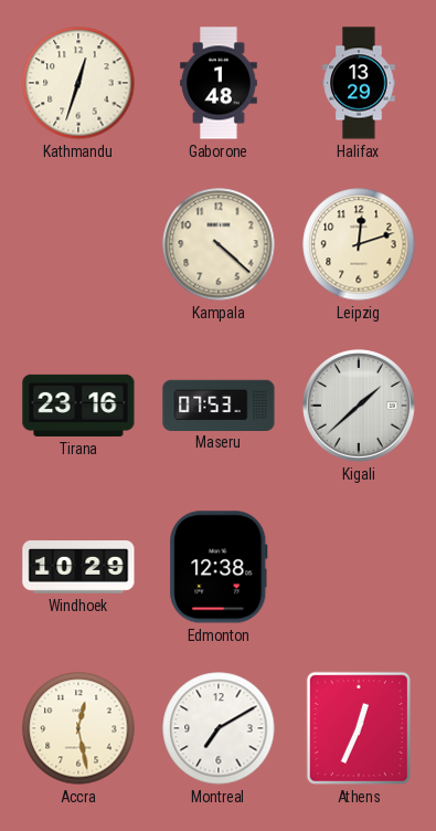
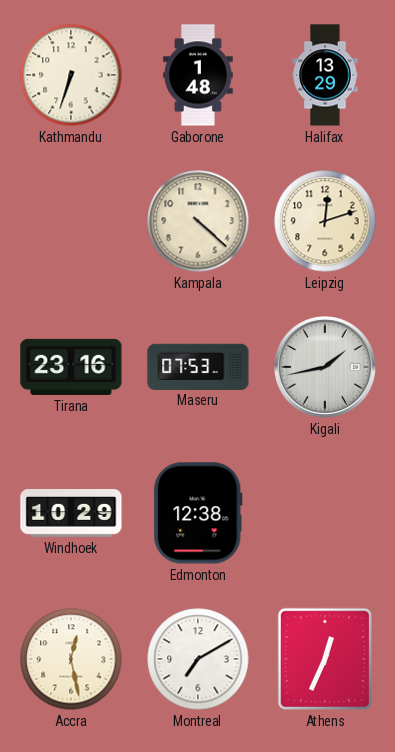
Kathmandu: 12:33 -> 6:33
Kigali: 1:38 -> 1:43
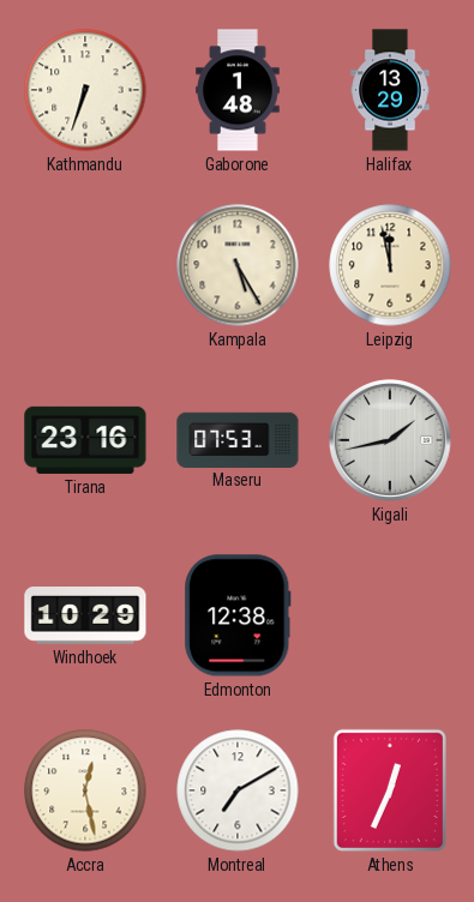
Kampala: 4:22 -> 5:25
Leipzig: 12:12 -> 11:58
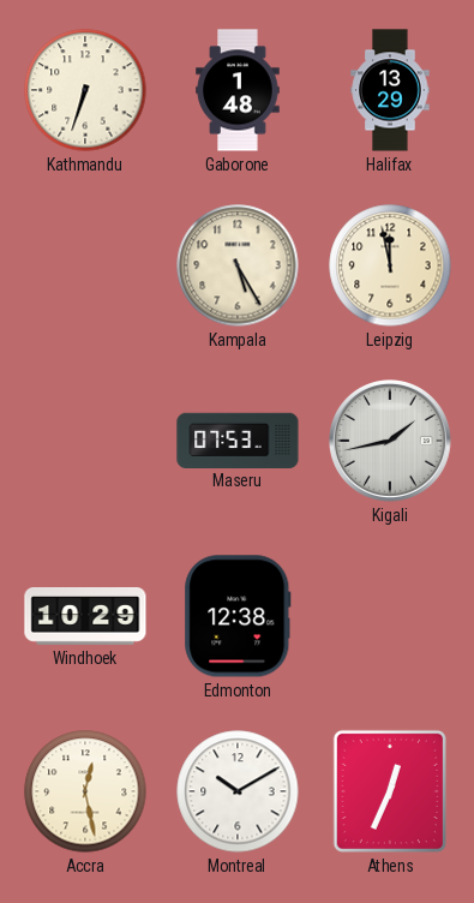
Tirana: 23:16 -> none
Montreal: 7:10 -> 10:10
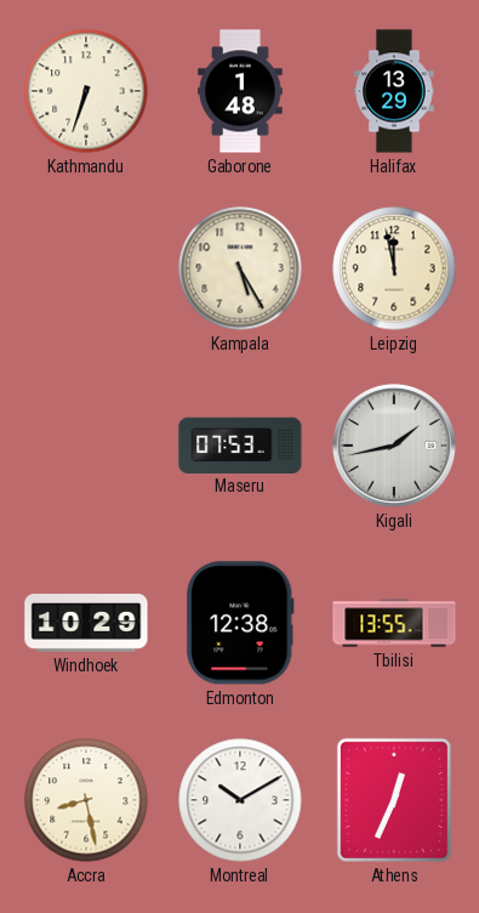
Tbilisi: none -> 13:55
Accra: 12:28 -> 8:28
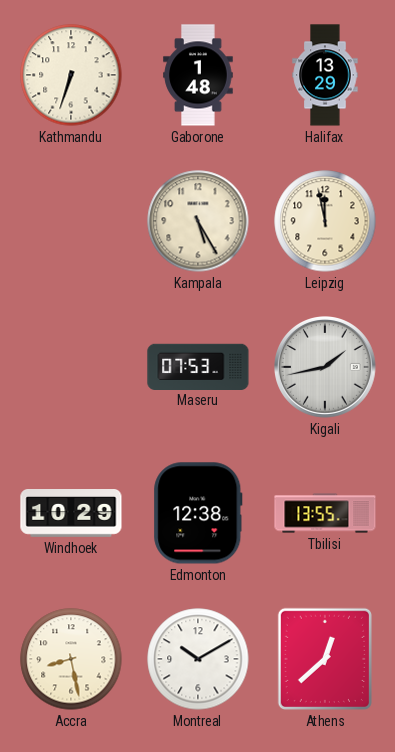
Athens: 12:34 -> 12:38
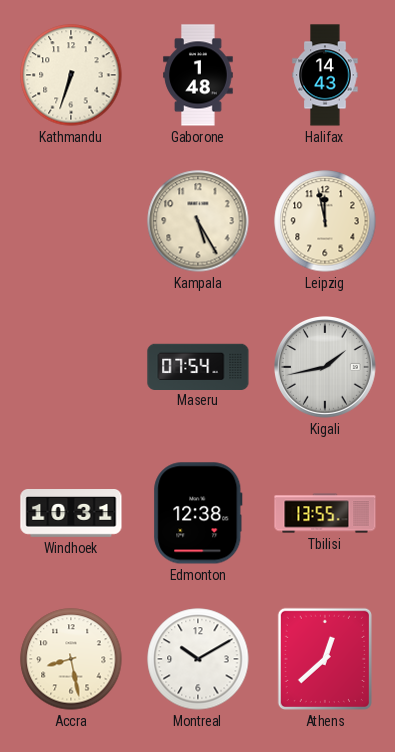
Halifax: 13:29 -> 14:43
Maseru: 07:53 -> 07:54
Windhoek: 10:29 -> 10:31
